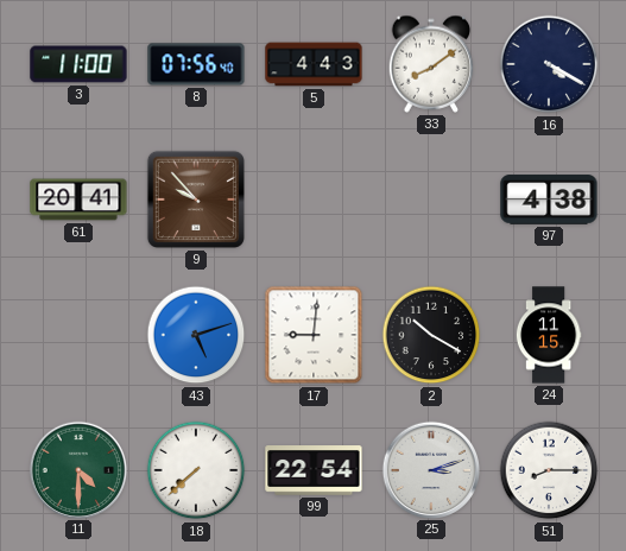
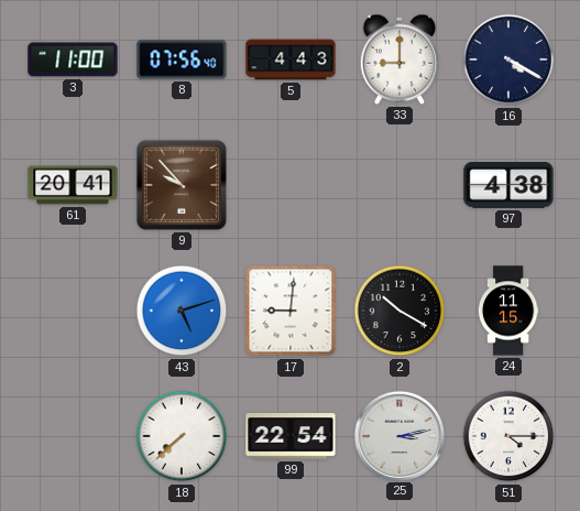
33: 8:09 -> 9:00
11: 4:30 -> none
25: 3:12 -> 3:13
51: 8:15 -> 4:15
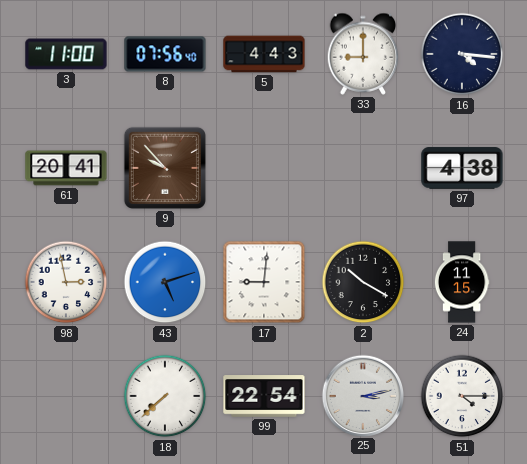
16: 4:20 -> 4:16
98: none -> 2:58
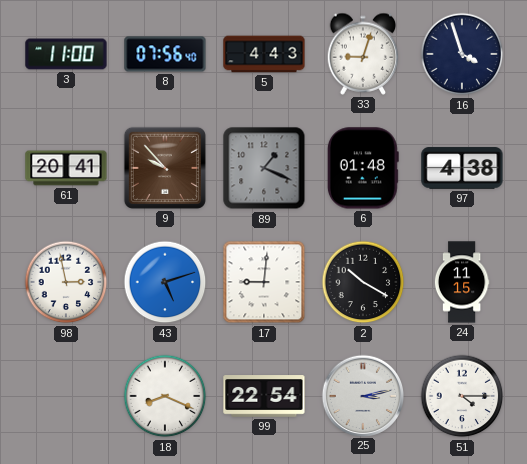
33: 9:00 -> 9:03
16: 4:16 -> 3:57
89: none -> 1:19
6: none -> 01:48
18: 7:38 -> 8:19
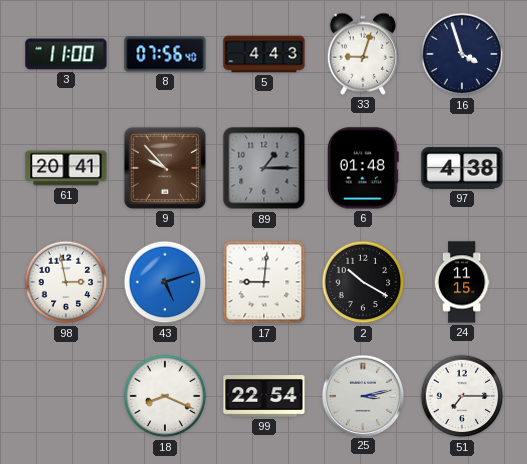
89: 1:19 -> 1:15
51: 4:15 -> 7:15
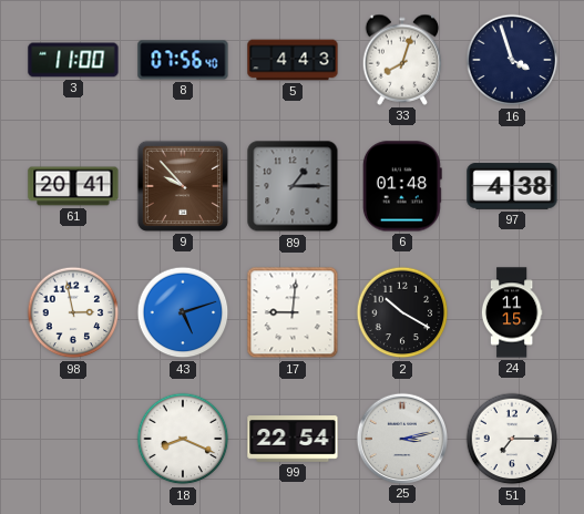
33: 9:03 -> 8:03
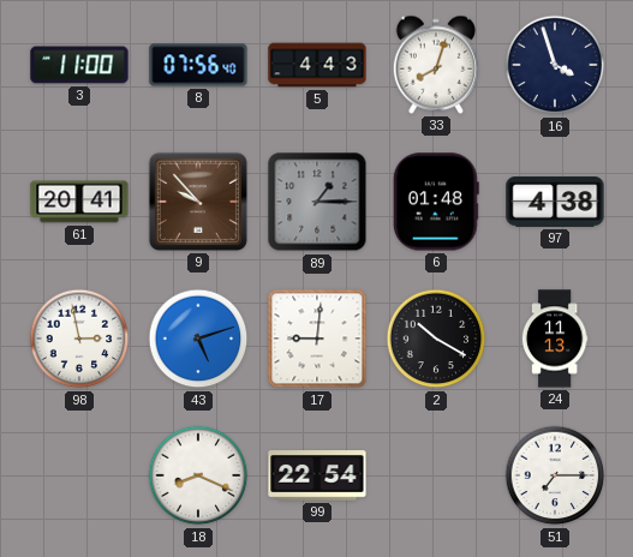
24: 11:15 -> 11:13
25: 3:13 -> none
